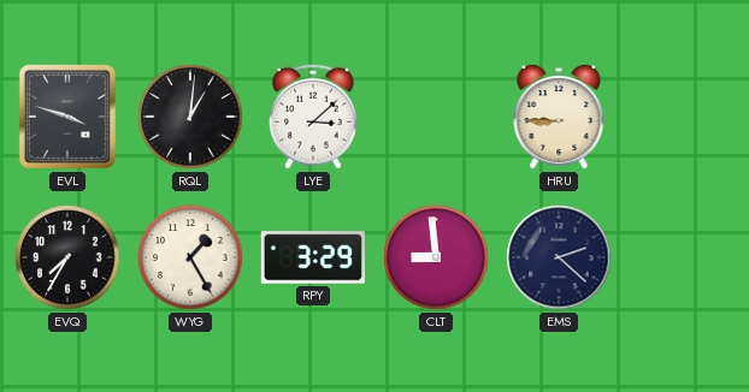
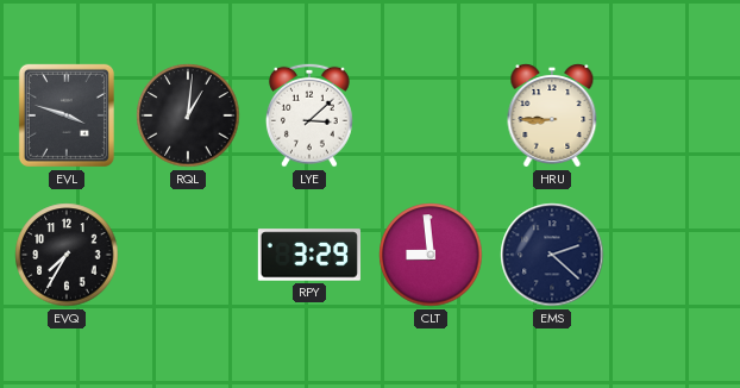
WYG: 1:25 -> none
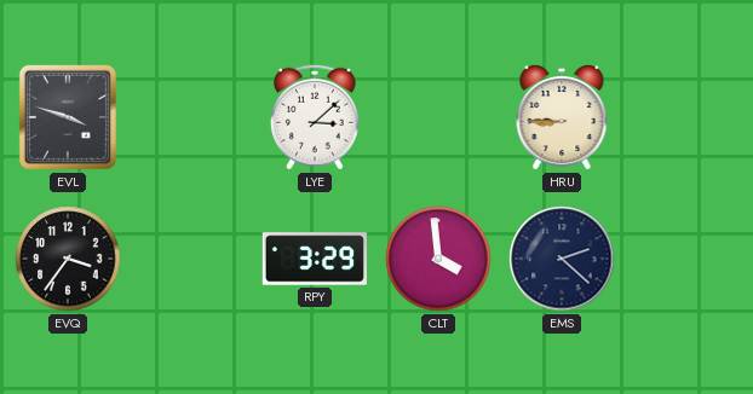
RQL: 1:01 -> none
EVQ: 7:35 -> 3:36
CLT: 8:59 -> 3:59
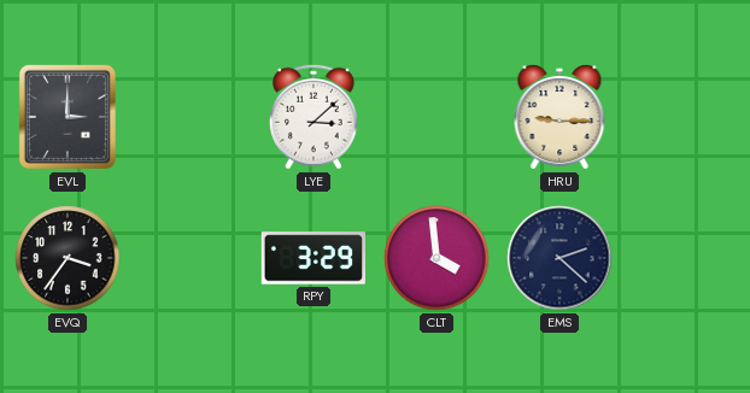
EVL: 3:48 -> 3:00
HRU: 8:45 -> 9:15
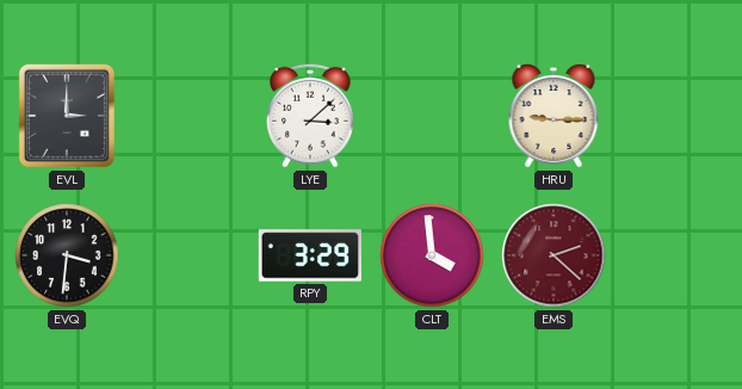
EVQ: 3:36 -> 3:31
EMS dial: navy -> burgundy
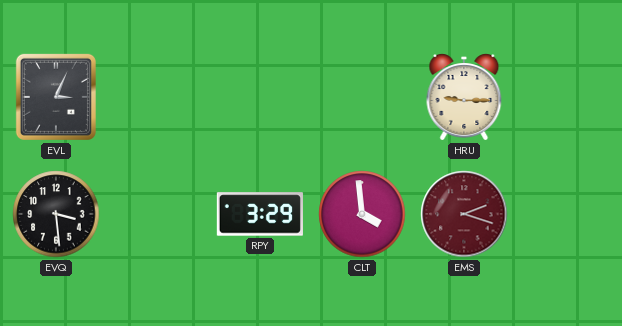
EVL: 3:00 -> 3:04
LYE: 3:08 -> none
EVQ: 3:31 -> 3:29
EMS: 2:22 -> 2:18
